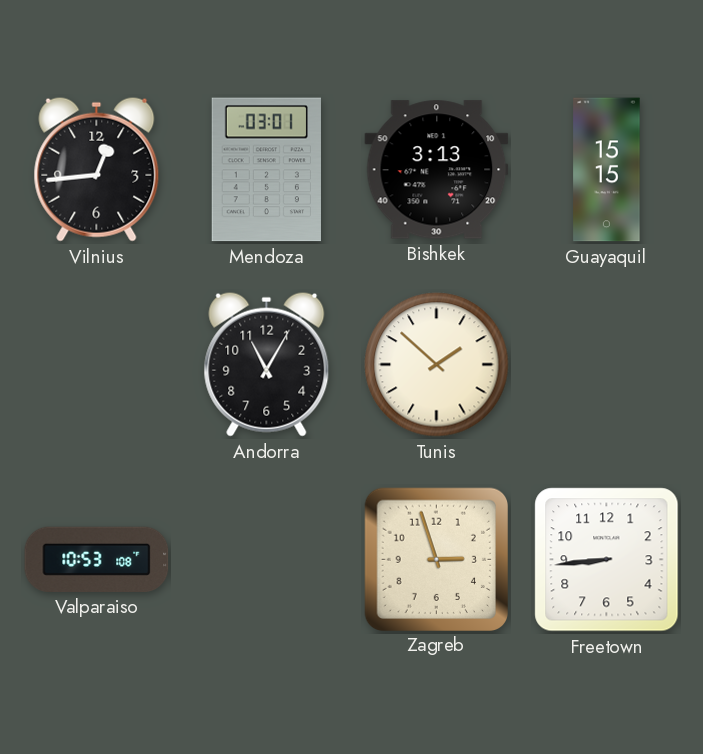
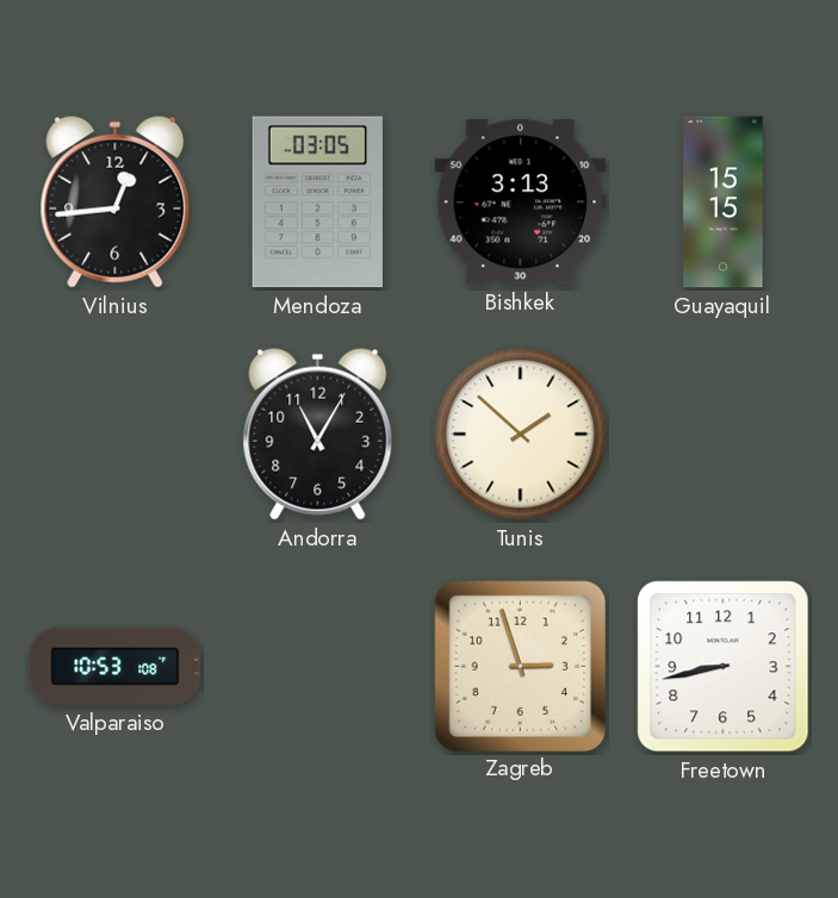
Mendoza: 03:01 -> 03:05
Freetown: 8:44 -> 8:43
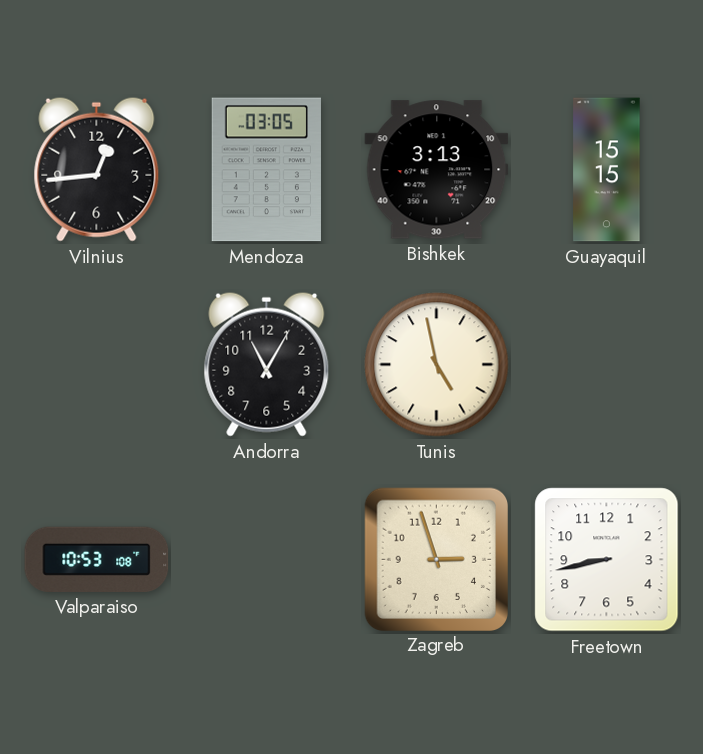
Tunis: 1:52 -> 4:58
